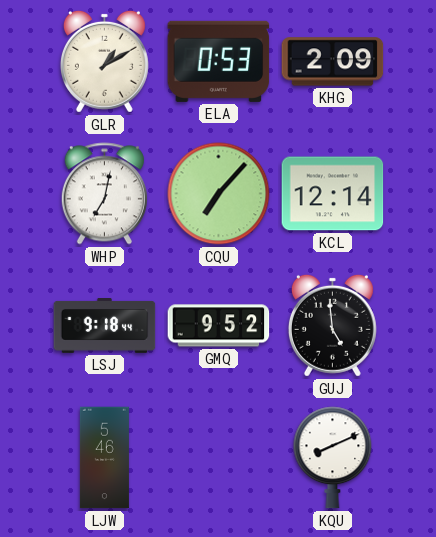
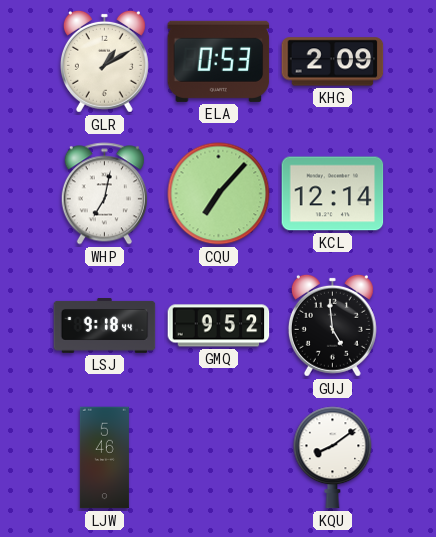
KQU: 8:11 -> 8:09
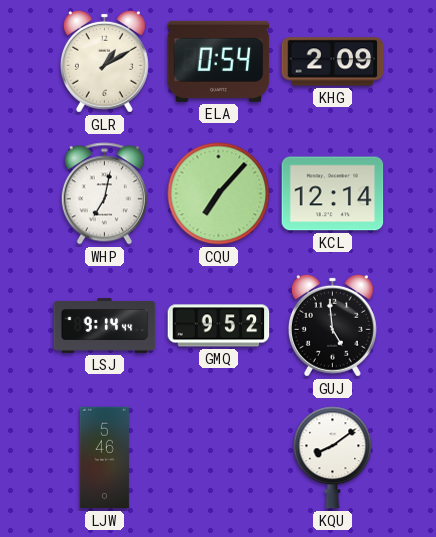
ELA: 0:53 -> 0:54
LSJ: 9:18 -> 9:14
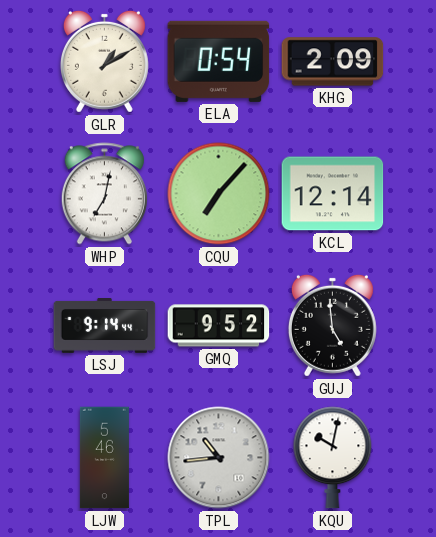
TPL: none -> 10:44
KQU: 8:09 -> 10:02
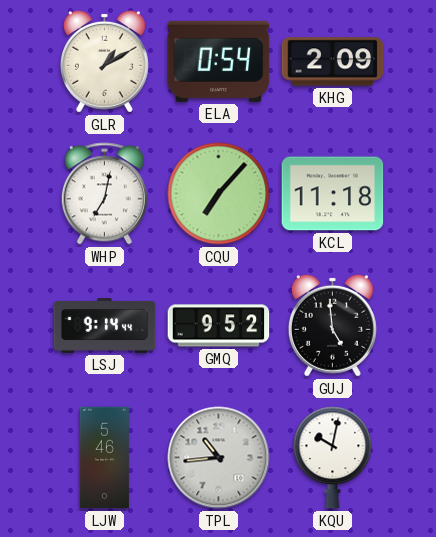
KCL: 12:14 -> 11:18
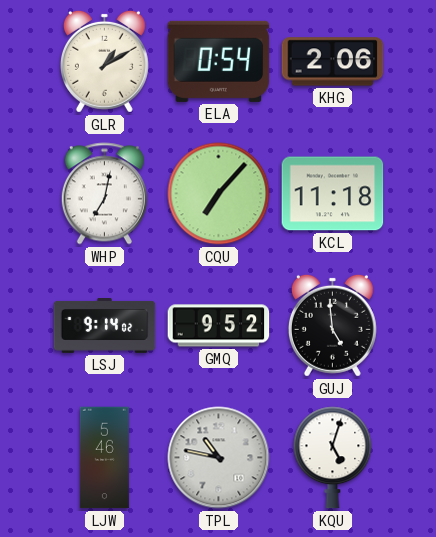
KHG: 2:09 -> 2:06
LSJ: 9:14:44 -> 9:14:02
TPL: 10:44 -> 10:47
KQU: 10:02 -> 5:03
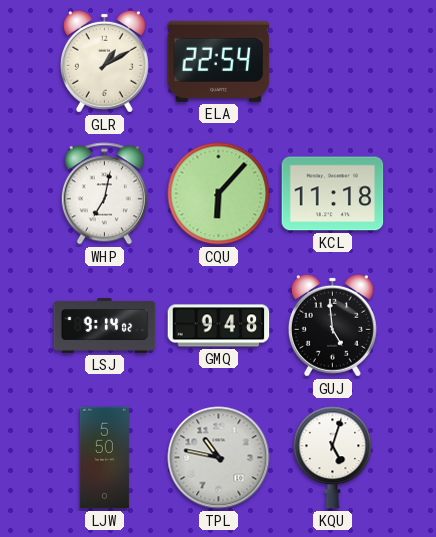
ELA: 0:54 -> 22:54
KHG: 2:06 -> none
CQU: 7:07 -> 6:07
GMQ: 9:52 -> 9:48
LJW: 5:46 -> 5:50
